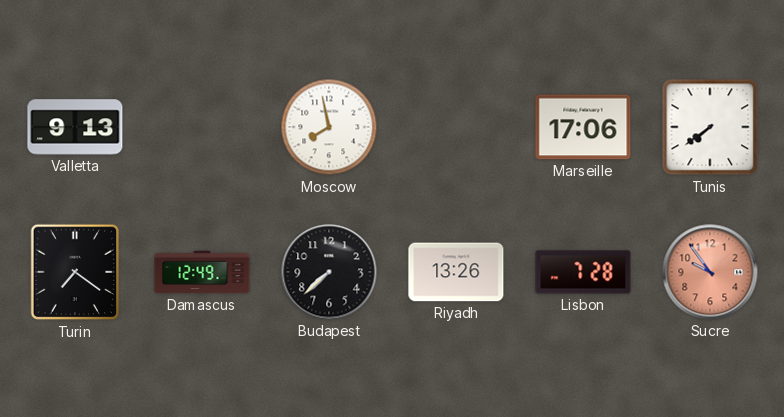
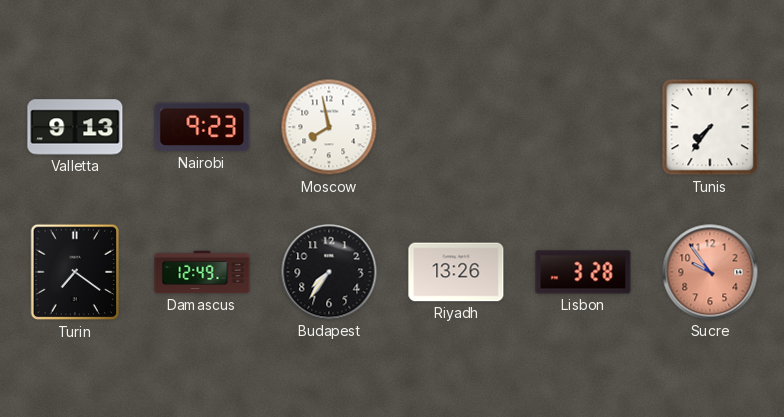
Nairobi: none -> 9:23
Marseille: 17:06 -> none
Tunis: 7:39 -> 7:36
Budapest: 7:38 -> 7:36
Lisbon: 7:28 -> 3:28
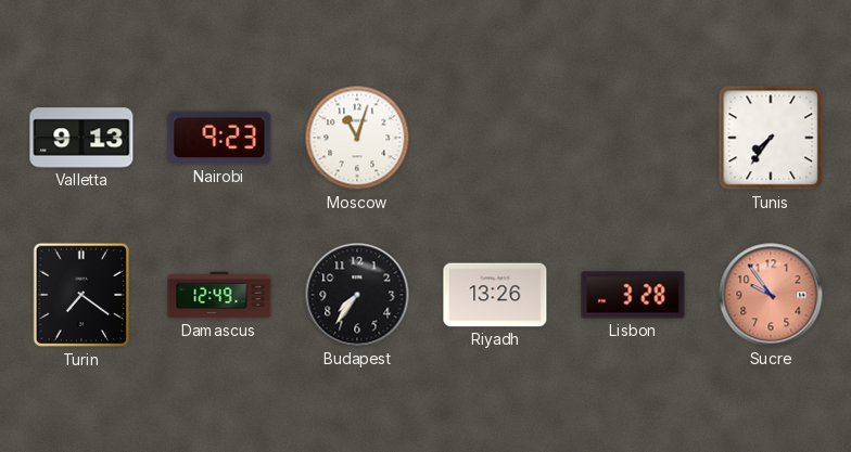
Moscow: 7:58 -> 11:03
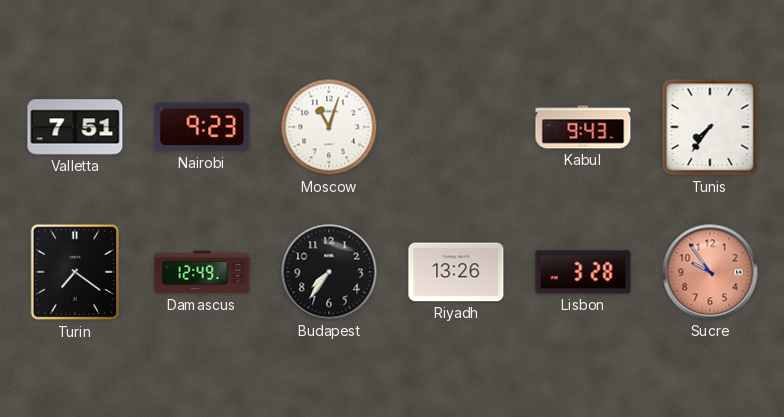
Valletta: 9:13 -> 7:51
Kabul: none -> 9:43
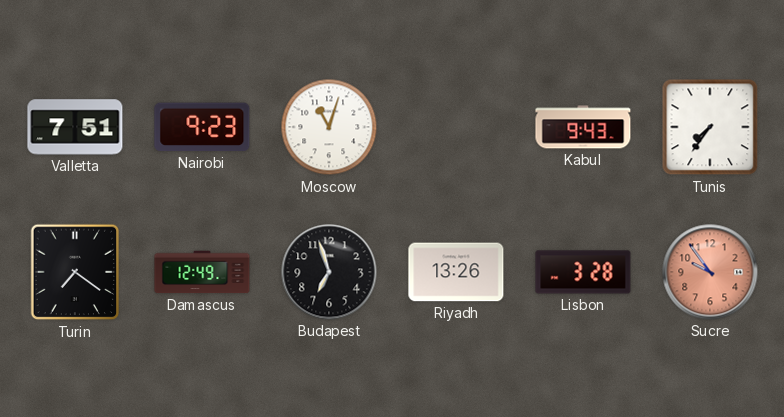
Budapest: 7:36 -> 6:57
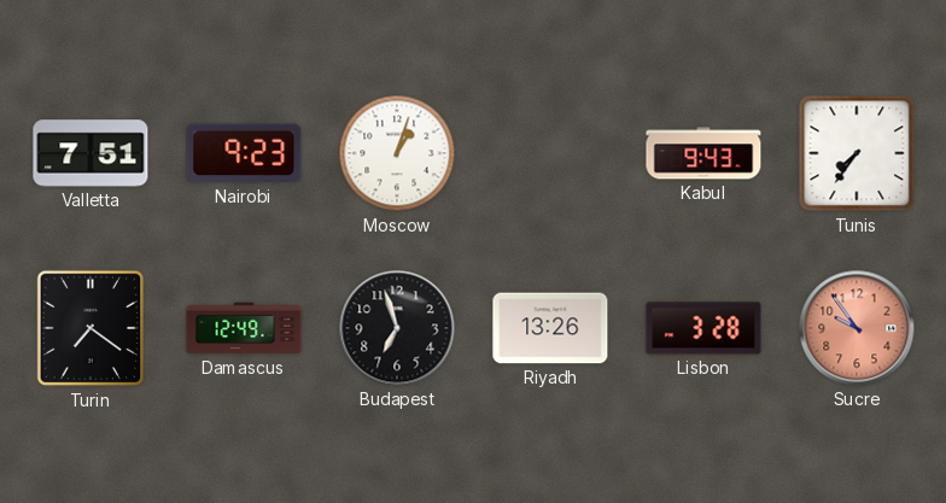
Moscow: 11:03 -> 1:03
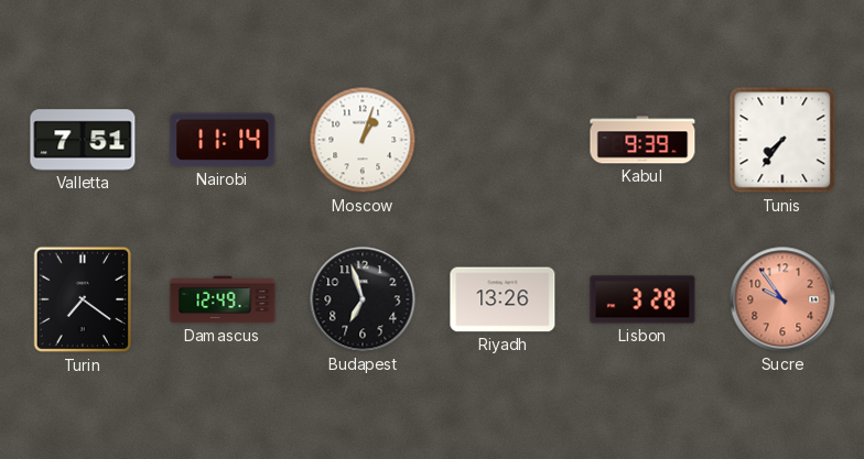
Nairobi: 9:23 -> 11:14
Kabul: 9:43 -> 9:39
